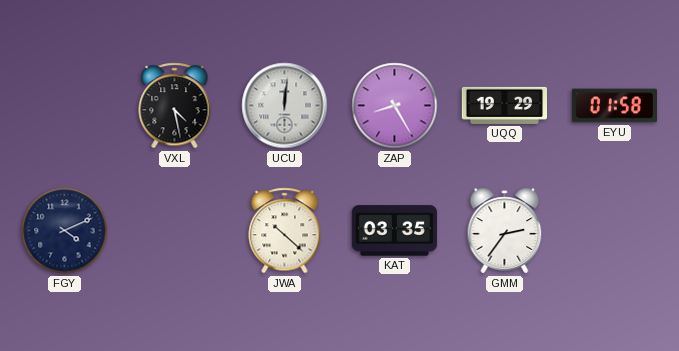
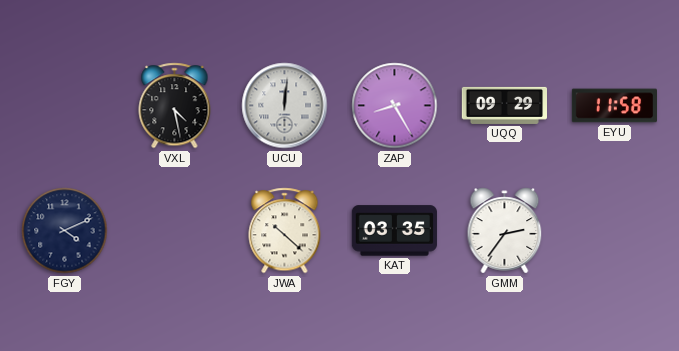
UQQ: 19:29 -> 09:29
EYU: 01:58 -> 11:58
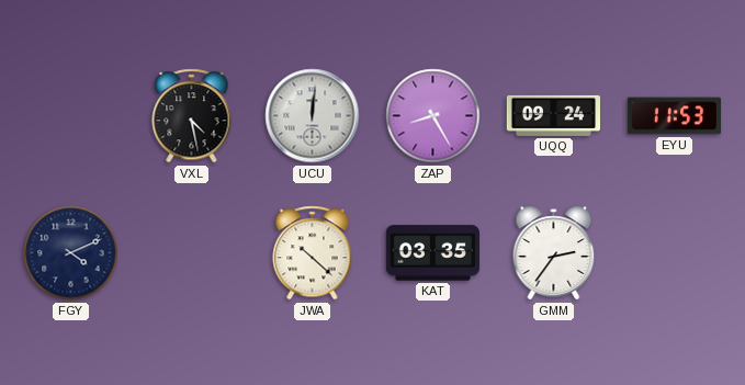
UQQ: 09:29 -> 09:24
EYU: 11:58 -> 11:53
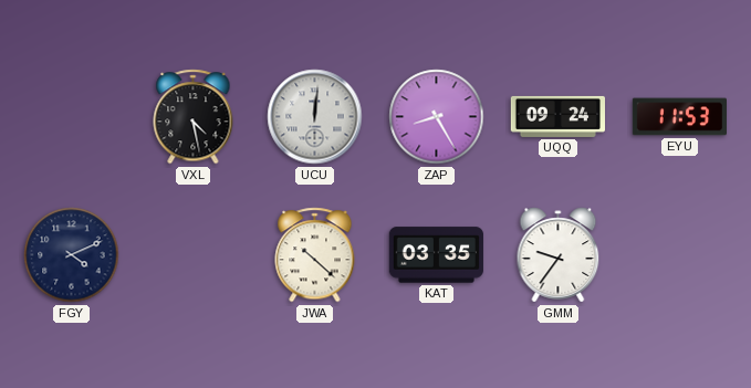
GMM: 2:36 -> 9:36
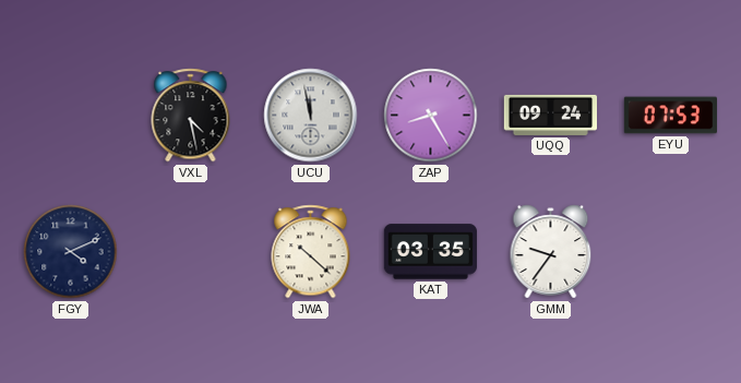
UCU: 12:01 -> 11:58
EYU: 11:53 -> 07:53
